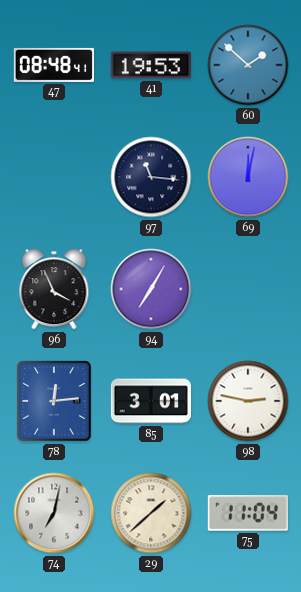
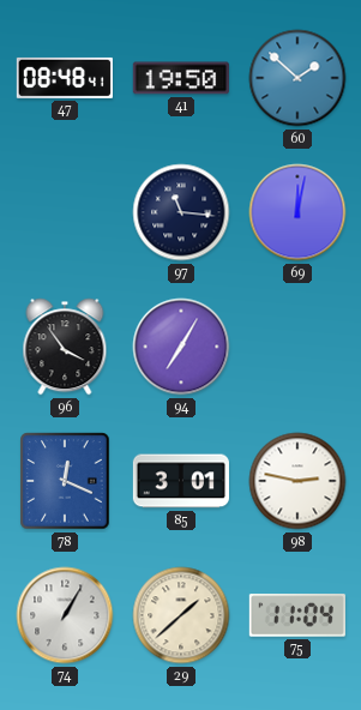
41: 19:53 -> 19:50
96: 3:56 -> 3:54
78: 12:14 -> 12:19
74: 7:02 -> 1:05
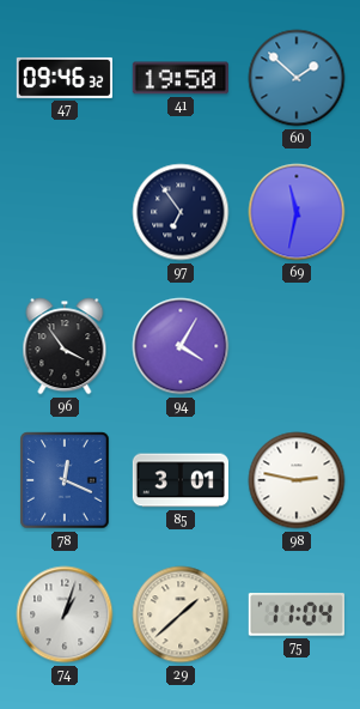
47: 08:48 -> 09:46
97: 11:16 -> 6:54
69: 12:02 -> 11:32
94: 7:05 -> 4:05
74: 1:05 -> 1:03
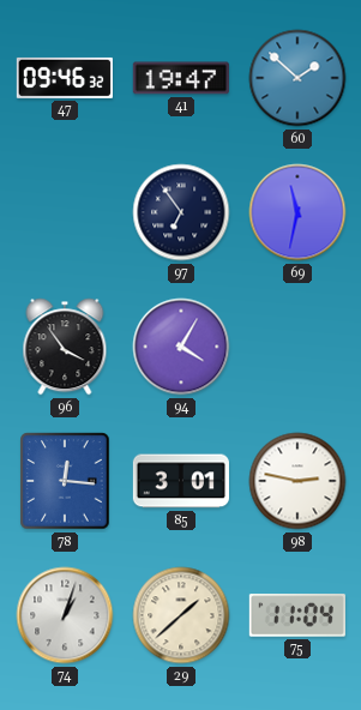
41: 19:50 -> 19:47
78: 12:19 -> 12:16
